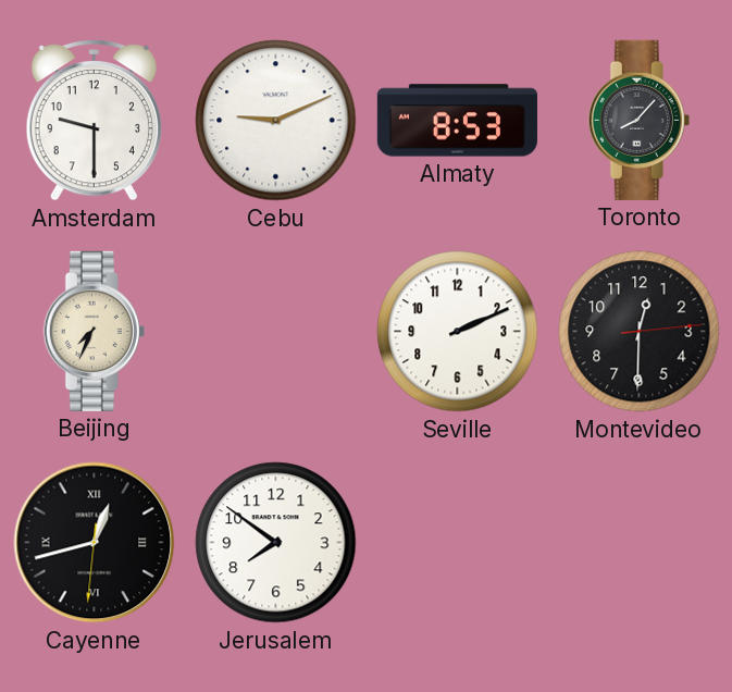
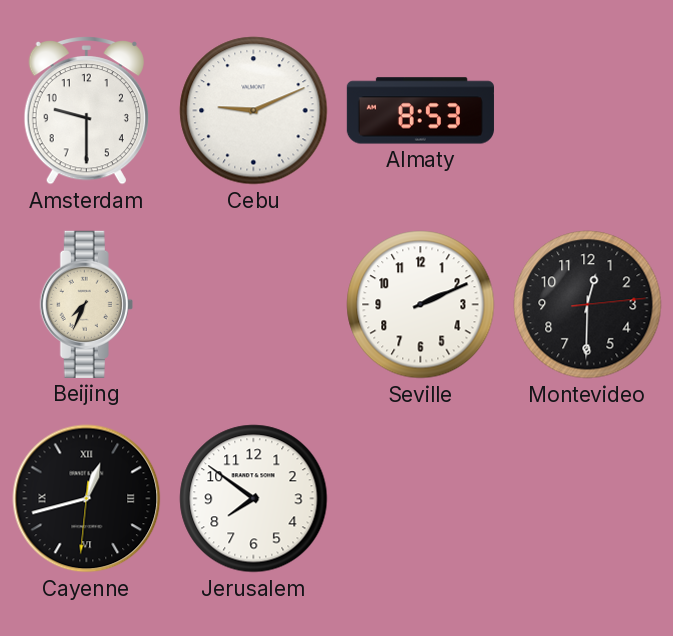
Toronto: 8:07 -> none
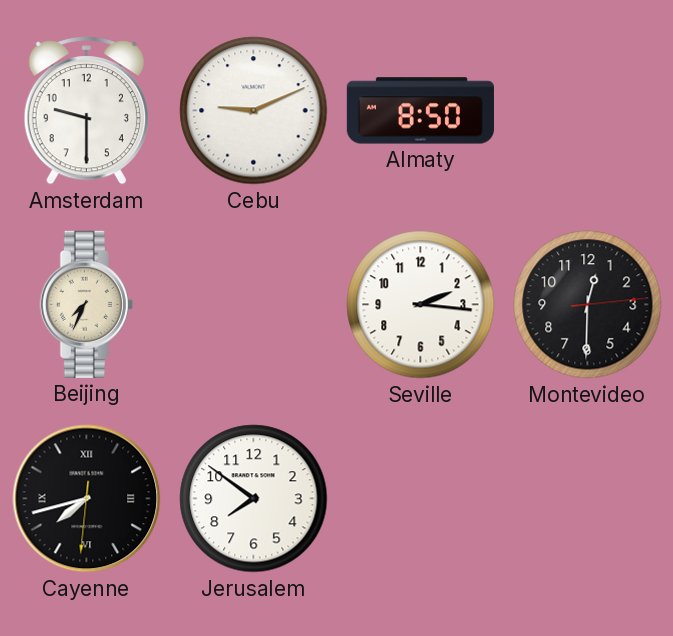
Almaty: 8:53 -> 8:50
Seville: 2:11 -> 2:16
Cayenne: 12:42 -> 7:42
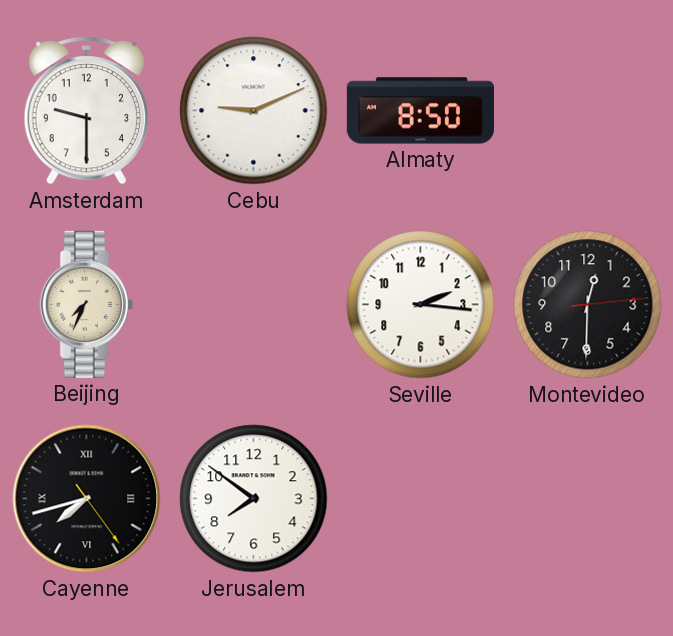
Cayenne: 7:42:31 -> 7:42:24
